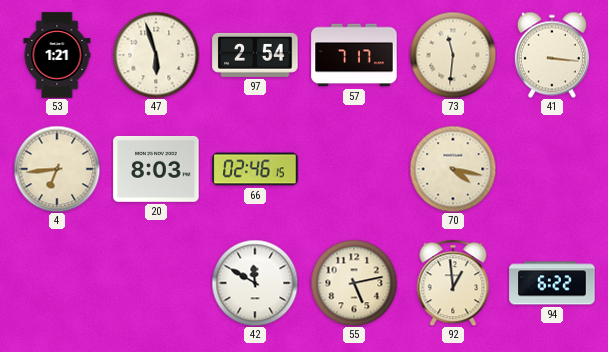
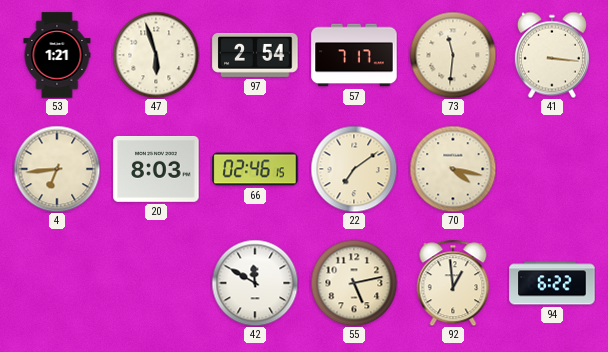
22: none -> 7:09
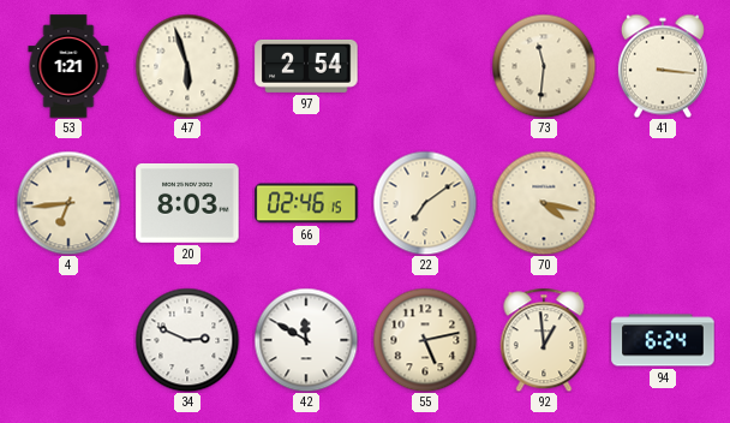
57: 7:17 -> none
34: none -> 2:49
94: 6:22 -> 6:24
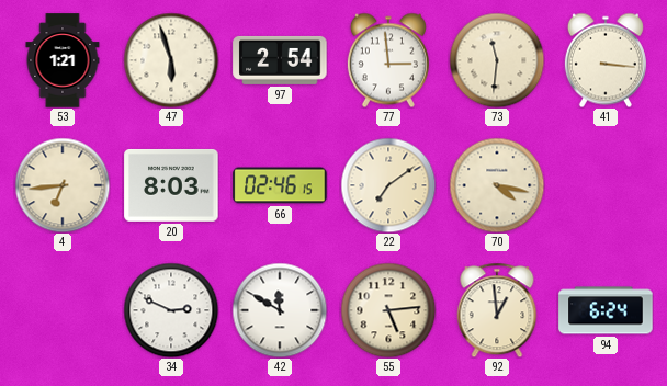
77: none -> 2:59
55: 5:13 -> 5:14
